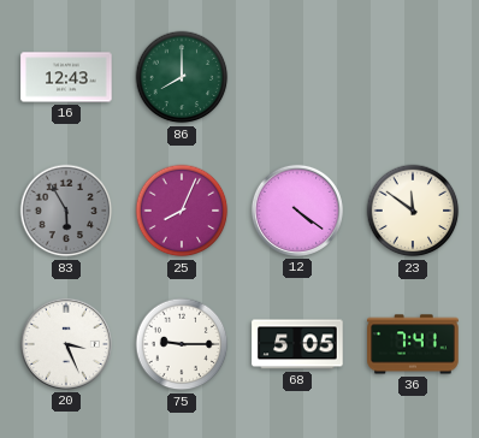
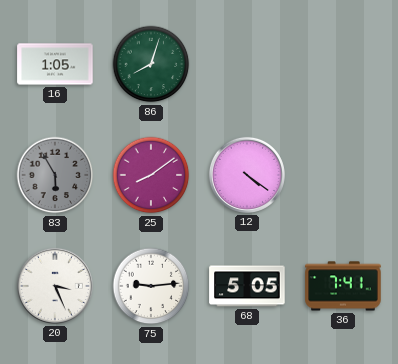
16: 12:43 -> 1:05
86: 8:00 -> 8:03
25: 8:04 -> 8:09
23: 11:51 -> none
75: 9:15 -> 9:14
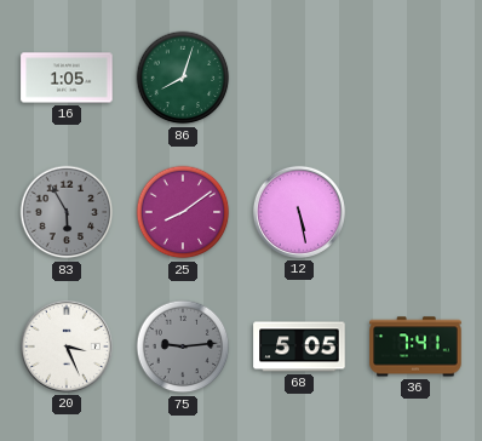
12: 4:21 -> 5:28
75 dial: white -> grey
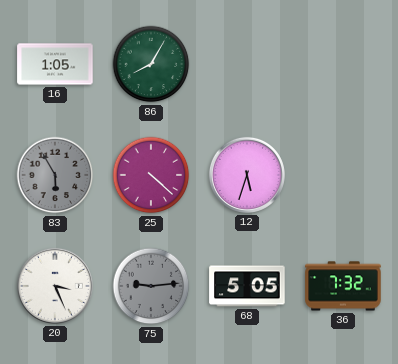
86: 8:03 -> 8:05
25: 8:09 -> 4:22
12: 5:28 -> 5:33
36: 7:41 -> 7:32
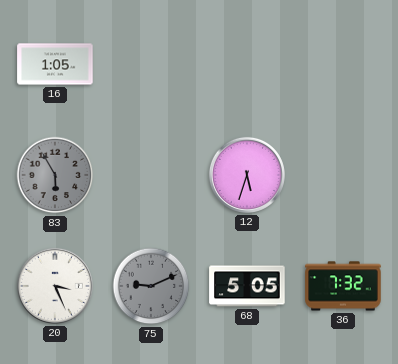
86: 8:05 -> none
25: 4:22 -> none
75: 9:14 -> 9:11
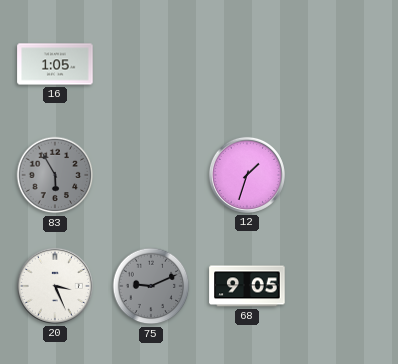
12: 5:33 -> 1:33
68: 5:05 -> 9:05
36: 7:32 -> none
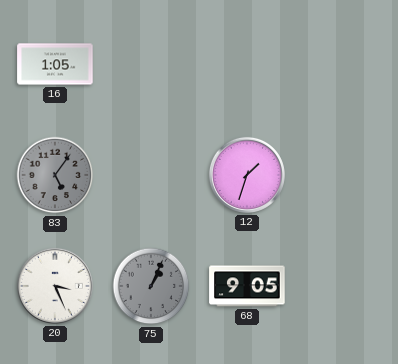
83: 5:55 -> 5:06
75: 9:11 -> 1:04
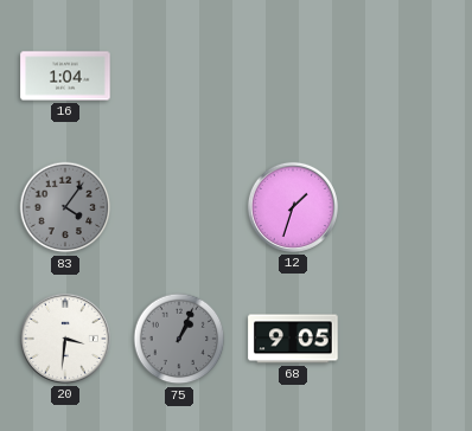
16: 1:05 -> 1:04
83: 5:06 -> 4:06
20: 3:26 -> 3:31
